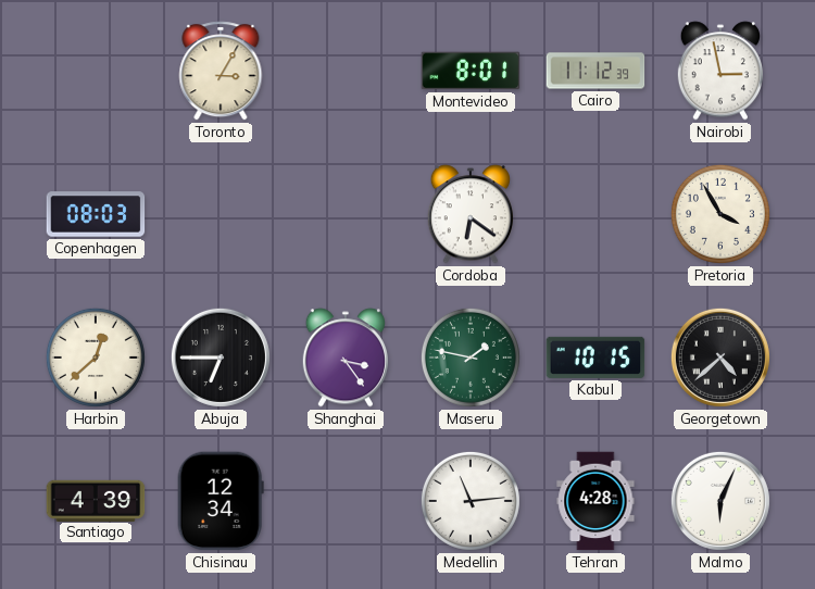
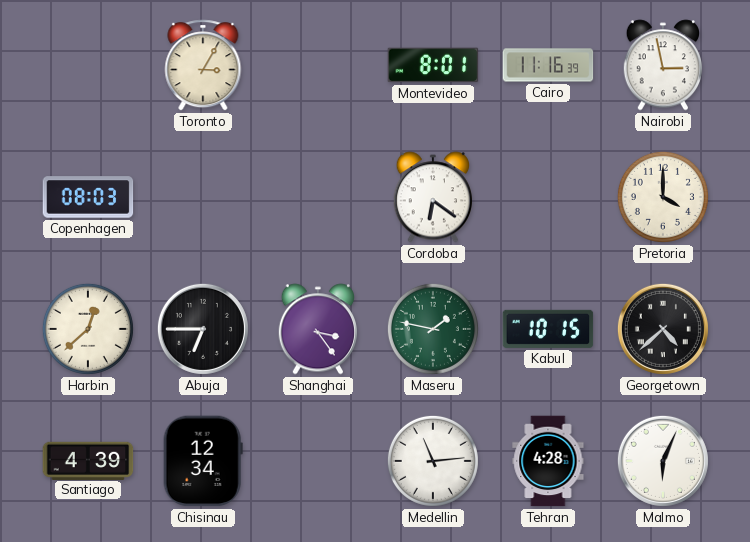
Cairo: 11:12 -> 11:16
Pretoria: 3:55 -> 4:00
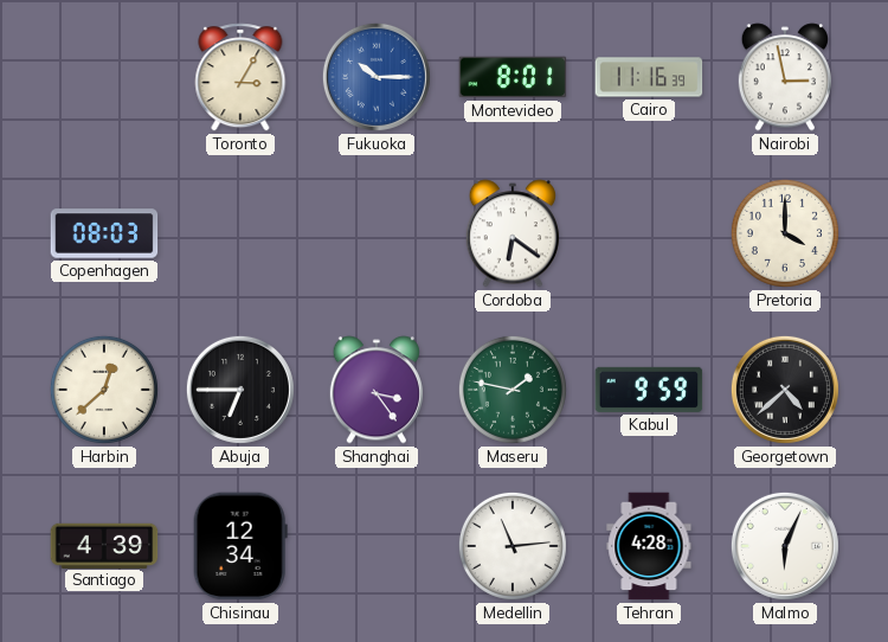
Fukuoka: none -> 10:15
Kabul: 10:15 -> 9:59
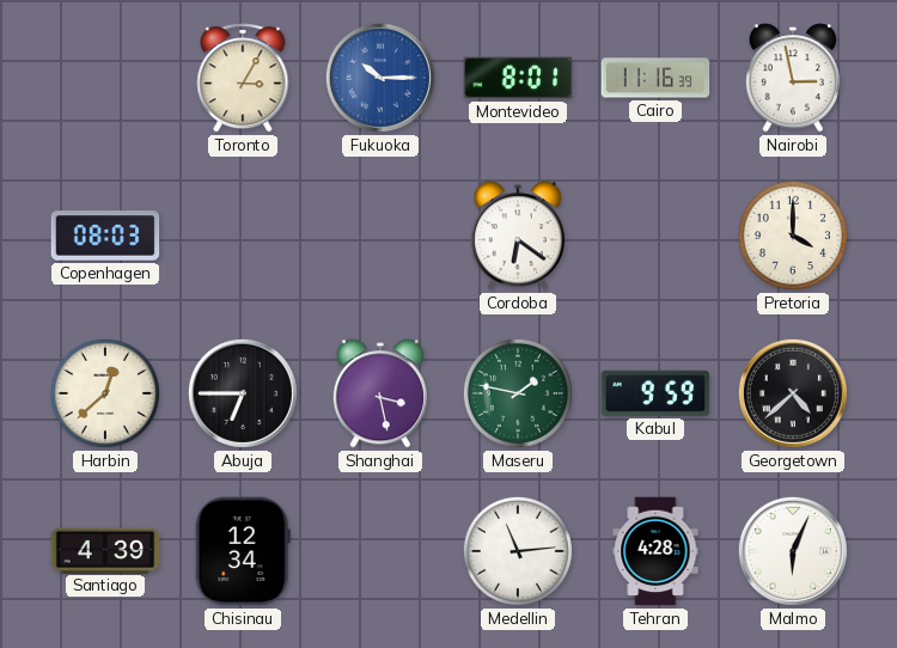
Shanghai: 3:24 -> 3:28
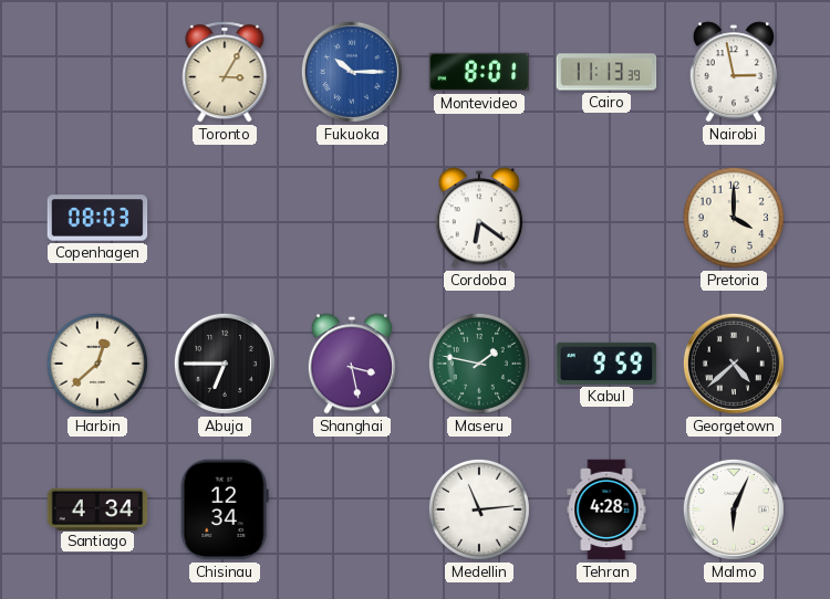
Cairo: 11:16 -> 11:13
Santiago: 4:39 -> 4:34
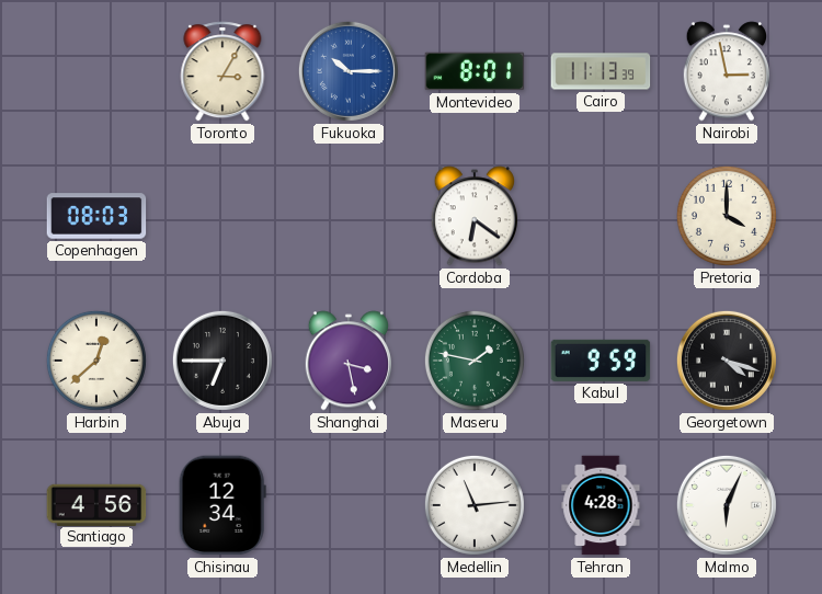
Georgetown: 4:38 -> 4:18
Santiago: 4:34 -> 4:56
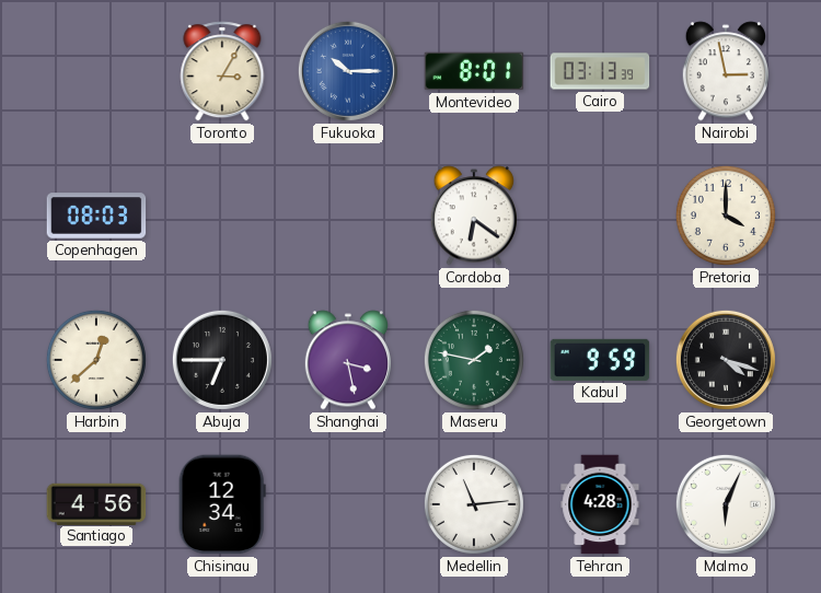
Cairo: 11:13 -> 03:13
